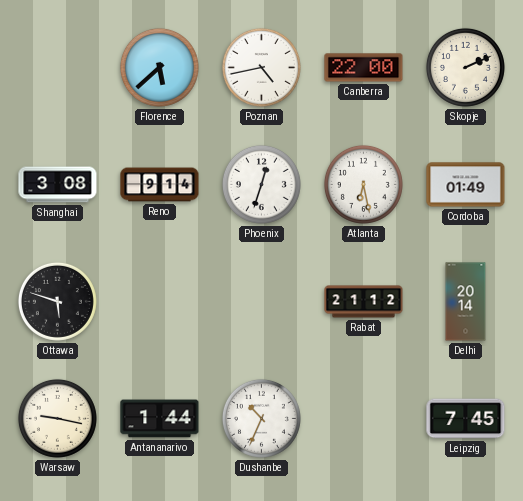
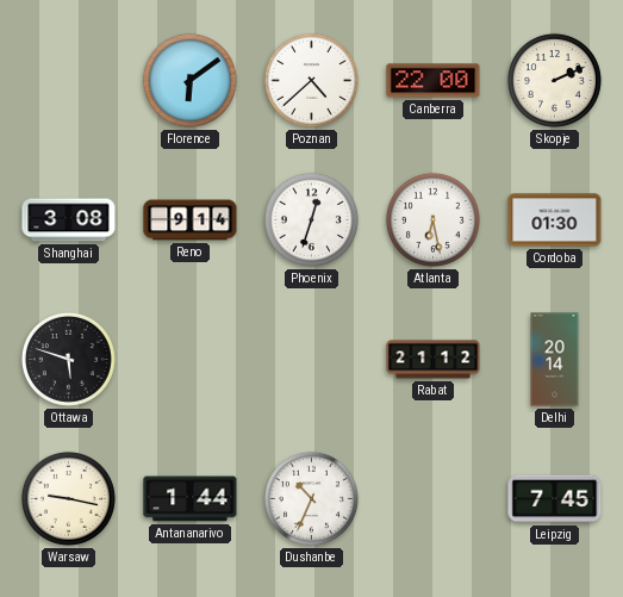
Florence: 5:38 -> 6:09
Poznan: 4:43 -> 4:38
Cordoba: 01:49 -> 01:30
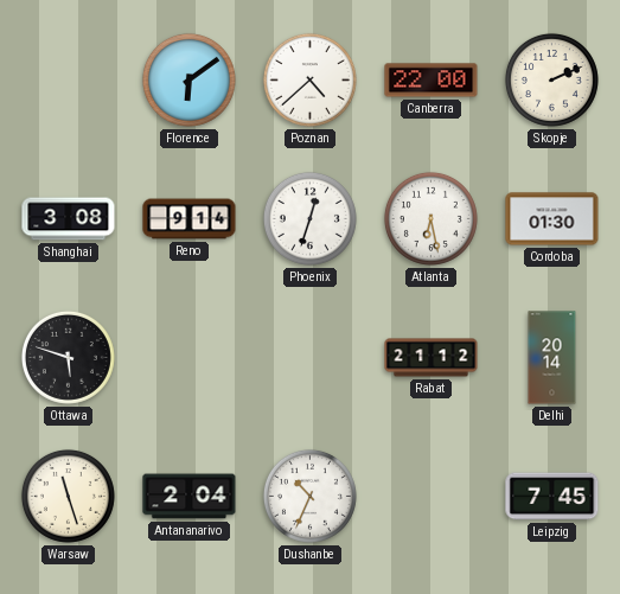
Warsaw: 9:17 -> 11:27
Antananarivo: 1:44 -> 2:04
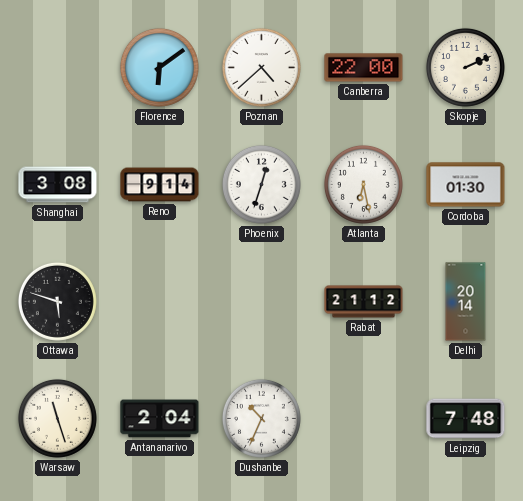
Leipzig: 7:45 -> 7:48
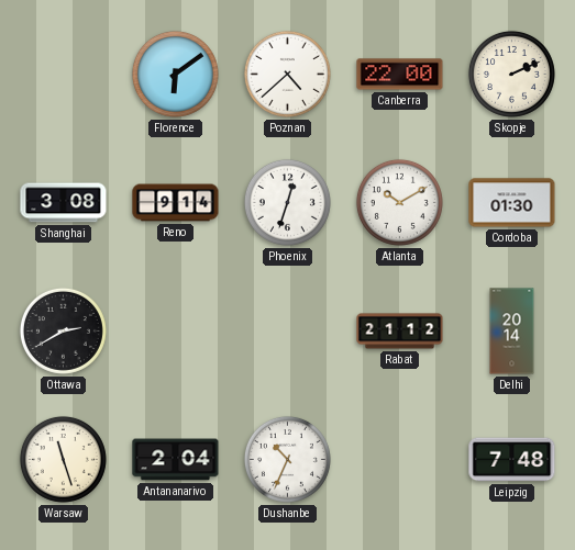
Atlanta: 6:28 -> 10:10
Ottawa: 5:48 -> 2:40
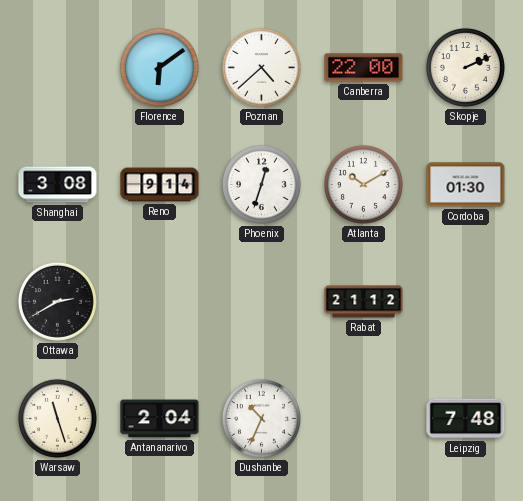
Delhi: 20:14 -> none
